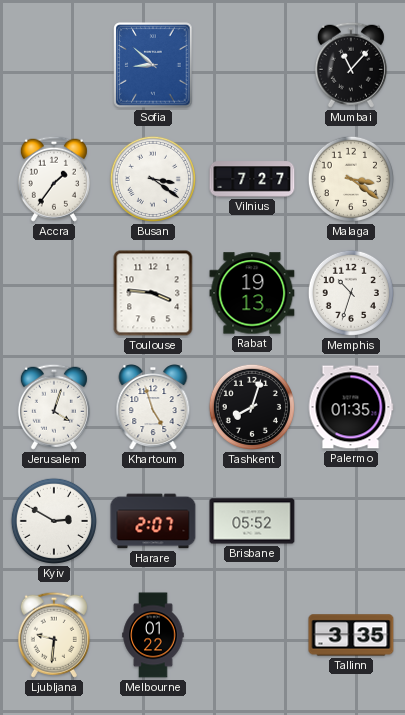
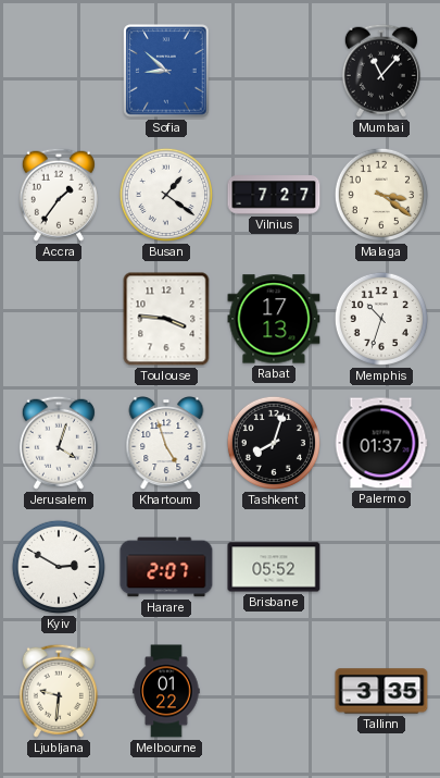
Busan: 3:21 -> 1:21
Rabat: 19:13 -> 17:13
Palermo: 01:35 -> 01:37
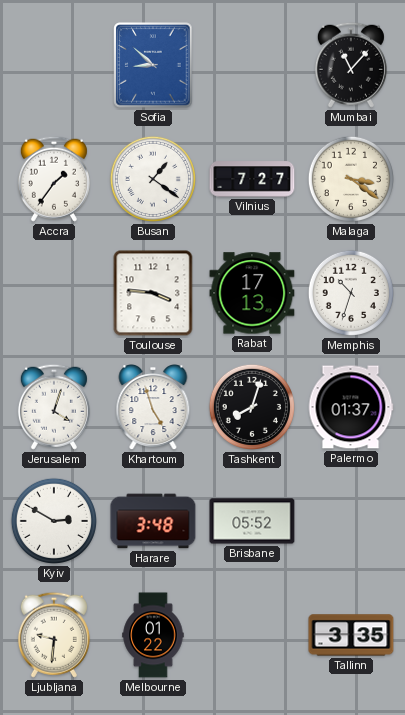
Harare: 2:07 -> 3:48
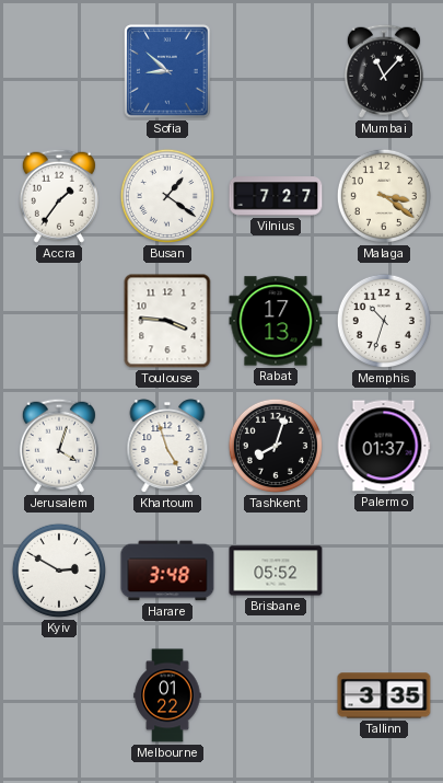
Ljubljana: 9:31 -> none
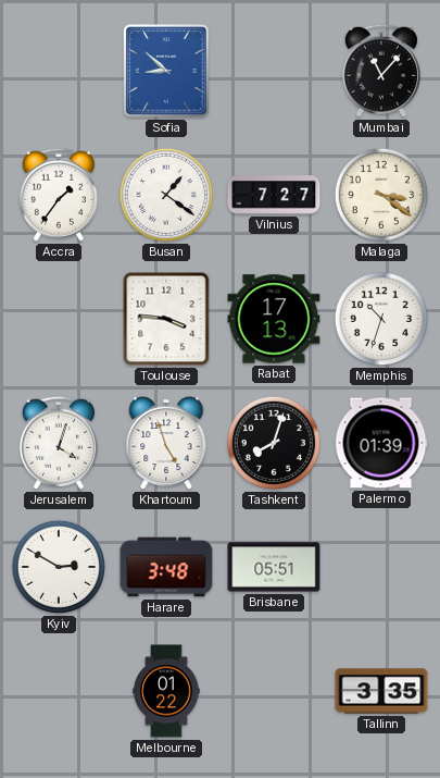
Palermo: 01:37 -> 01:39
Brisbane: 05:52 -> 05:51
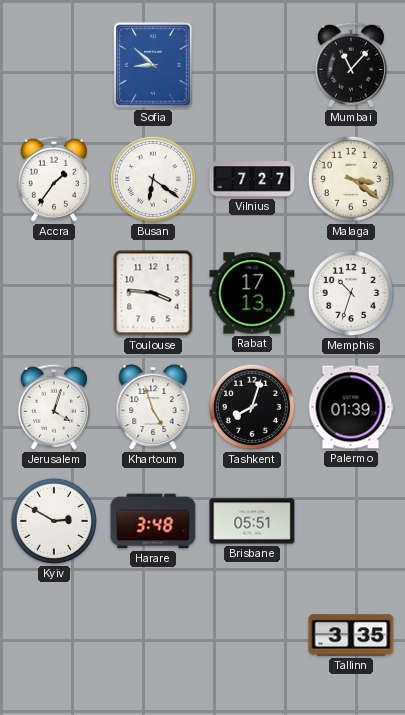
Busan: 1:21 -> 6:21
Melbourne: 01:22 -> none
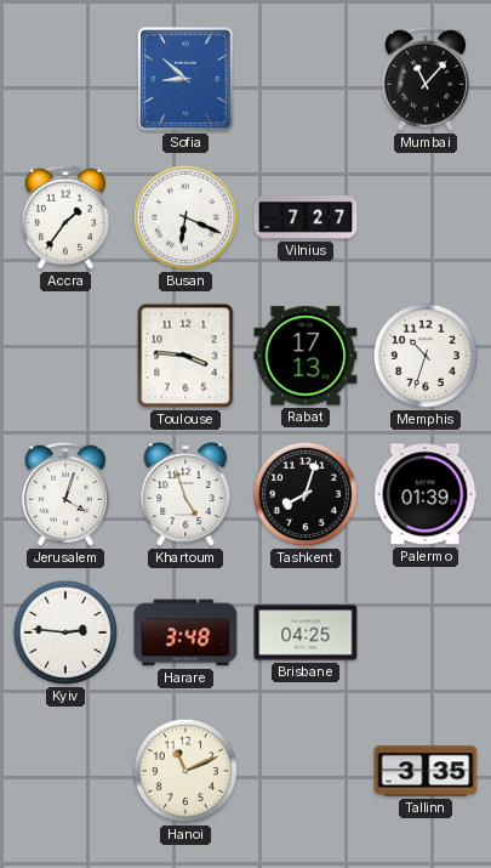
Busan: 6:21 -> 6:19
Malaga: 3:21 -> none
Kyiv: 2:50 -> 2:46
Brisbane: 05:51 -> 04:25
Hanoi: none -> 11:11
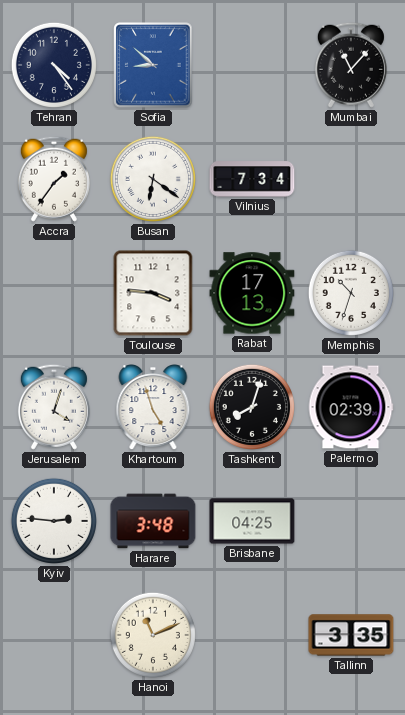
Tehran: none -> 4:24
Busan: 6:19 -> 6:21
Vilnius: 7:27 -> 7:34
Palermo: 01:39 -> 02:39
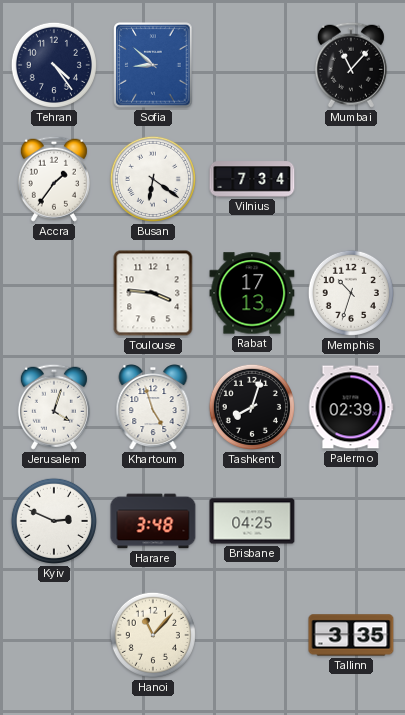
Kyiv: 2:46 -> 2:49
Hanoi: 11:11 -> 11:07
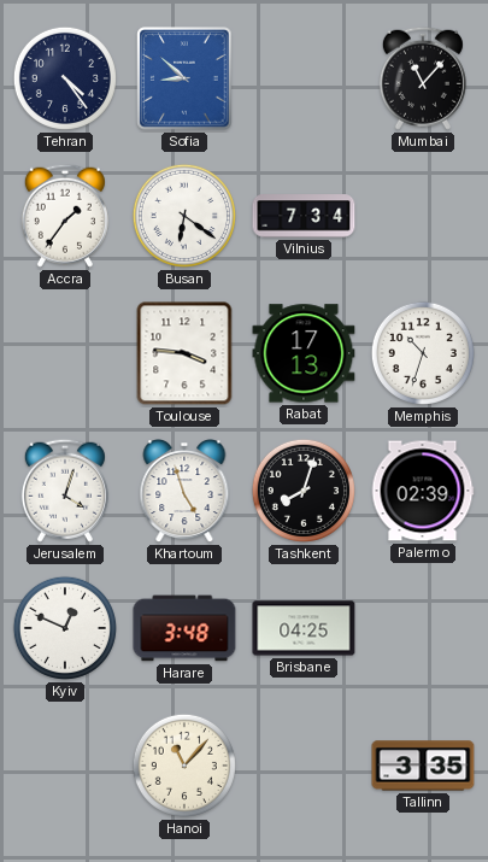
Kyiv: 2:49 -> 12:49
